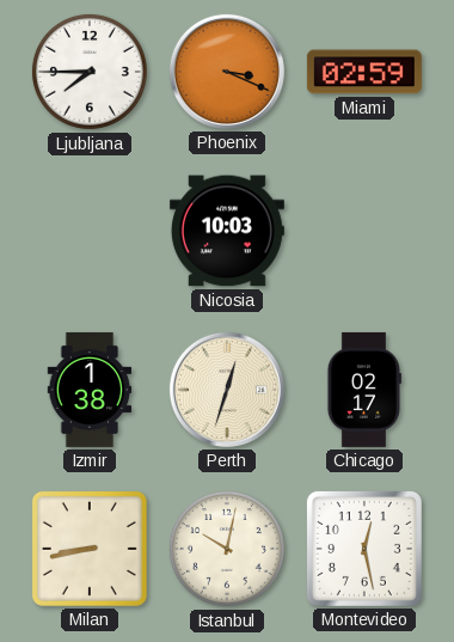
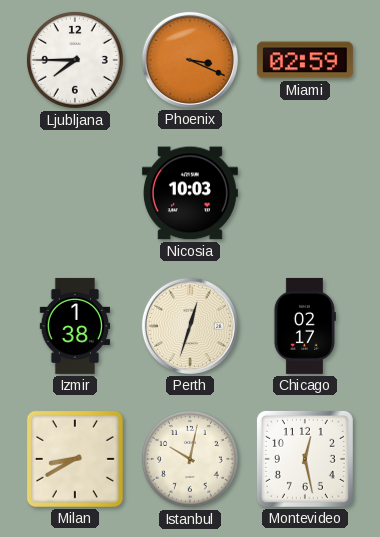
Milan: 8:43 -> 8:40
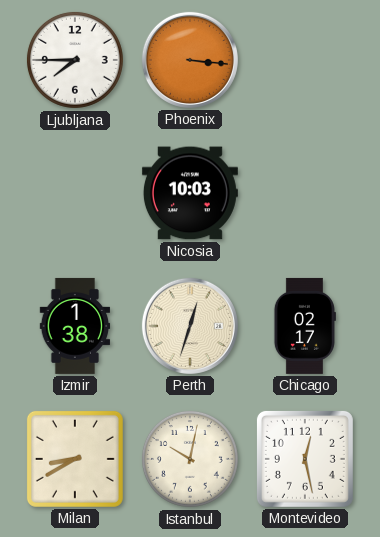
Phoenix: 3:19 -> 3:16
Miami: 02:59 -> none
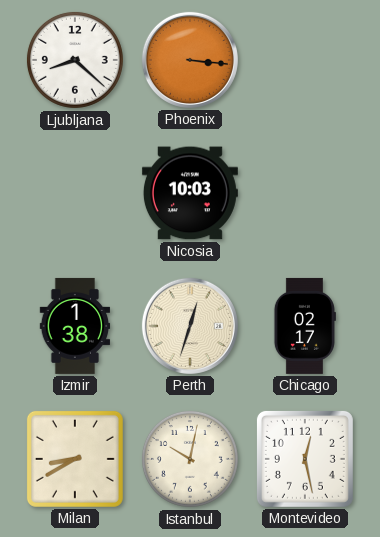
Ljubljana: 7:45 -> 8:22
